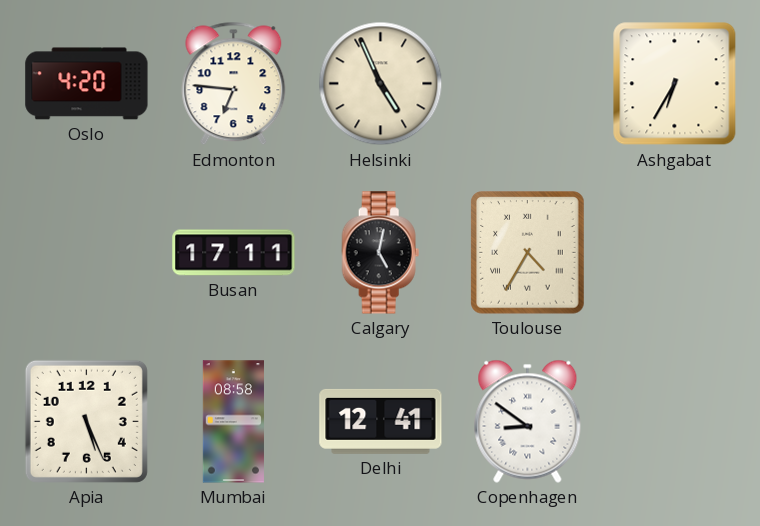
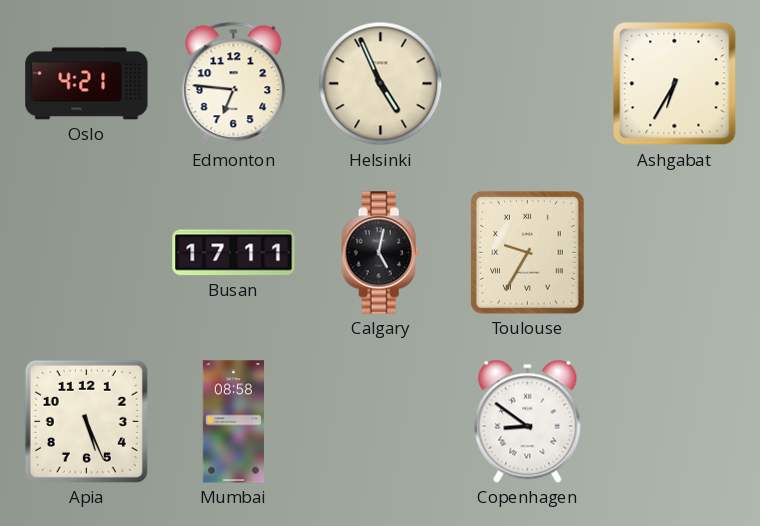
Oslo: 4:20 -> 4:21
Toulouse: 4:35 -> 9:35
Delhi: 12:41 -> none
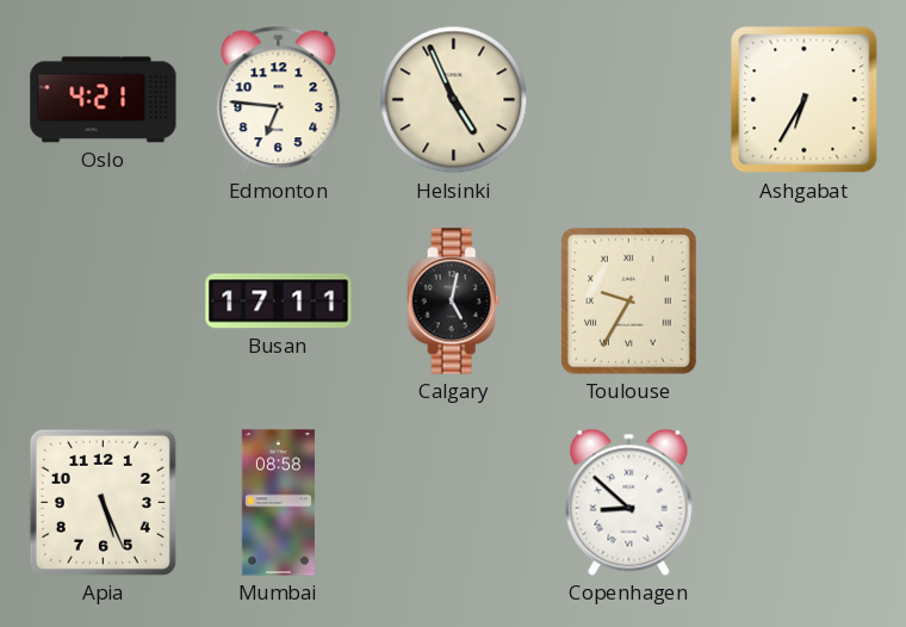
Copenhagen: 8:51 -> 8:52
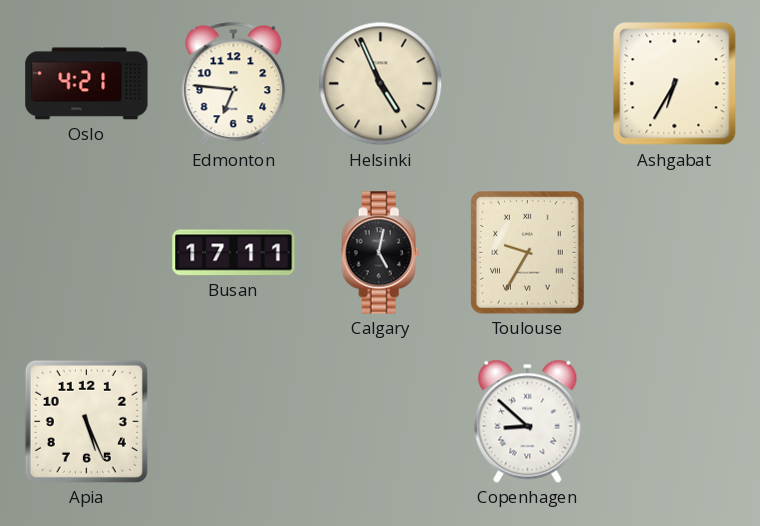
Mumbai: 08:58 -> none
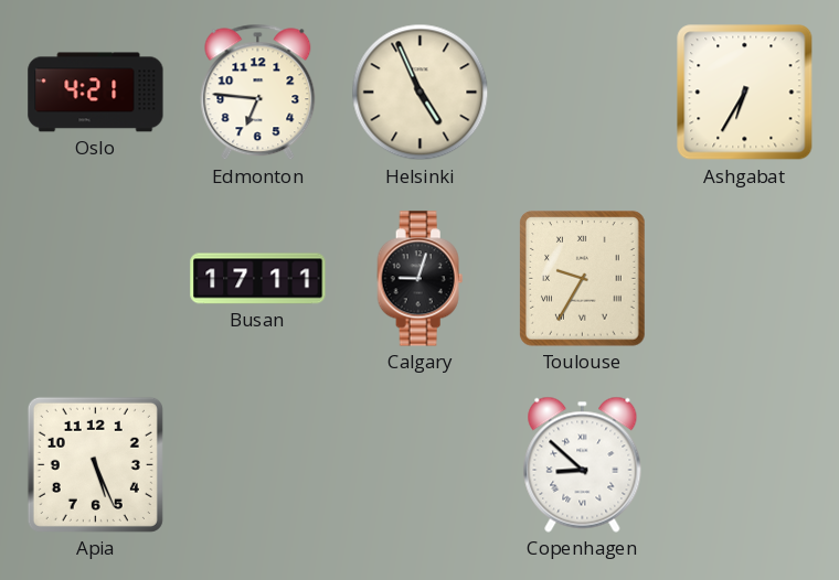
Calgary: 5:02 -> 9:03
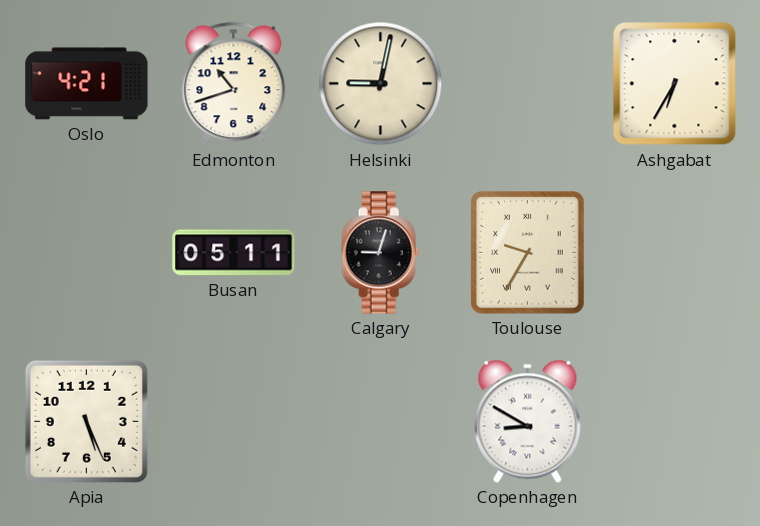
Edmonton: 6:46 -> 10:42
Helsinki: 4:56 -> 9:02
Busan: 17:11 -> 05:11
Copenhagen: 8:52 -> 8:50
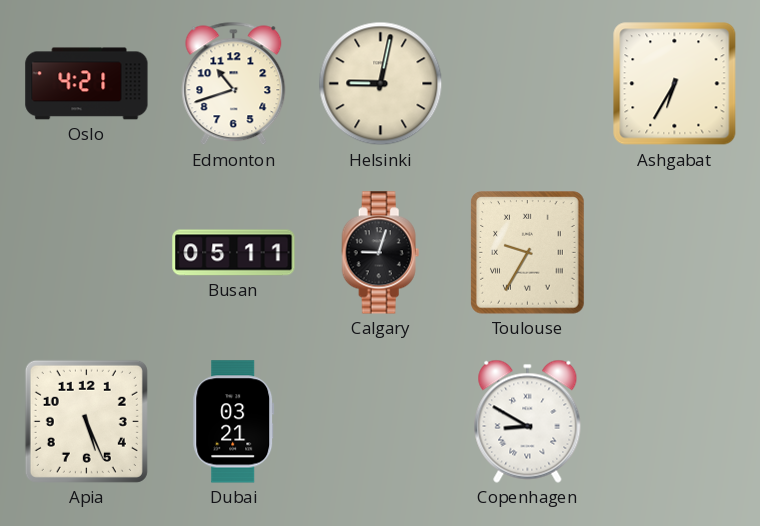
Dubai: none -> 03:21
